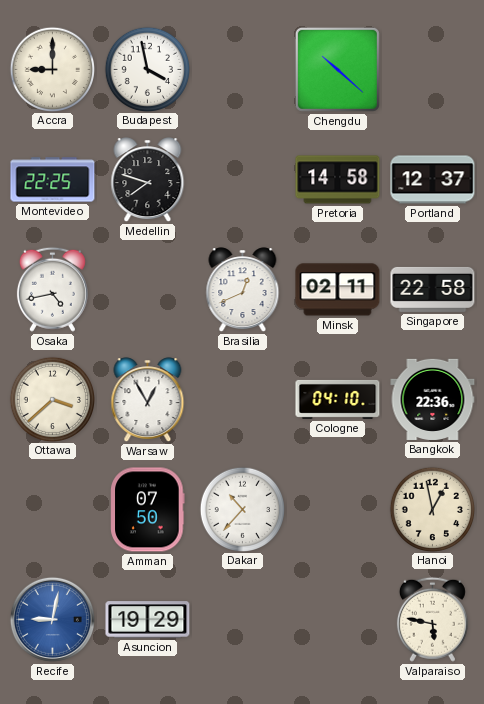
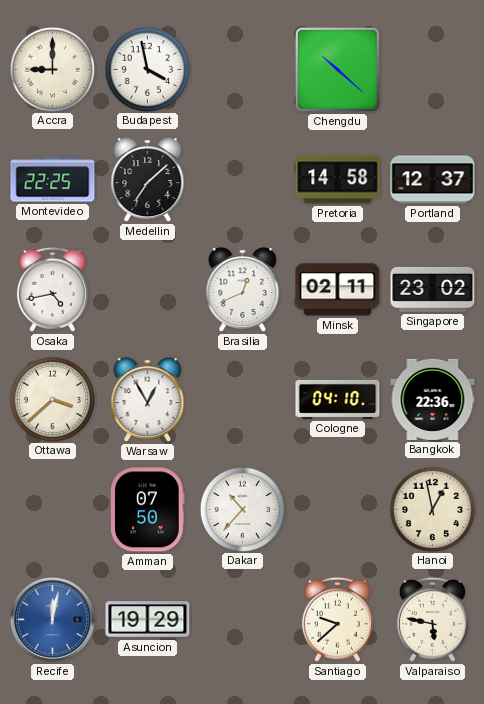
Medellin: 7:48 -> 7:08
Singapore: 22:58 -> 23:02
Recife: 9:02 -> 12:02
Santiago: none -> 9:38
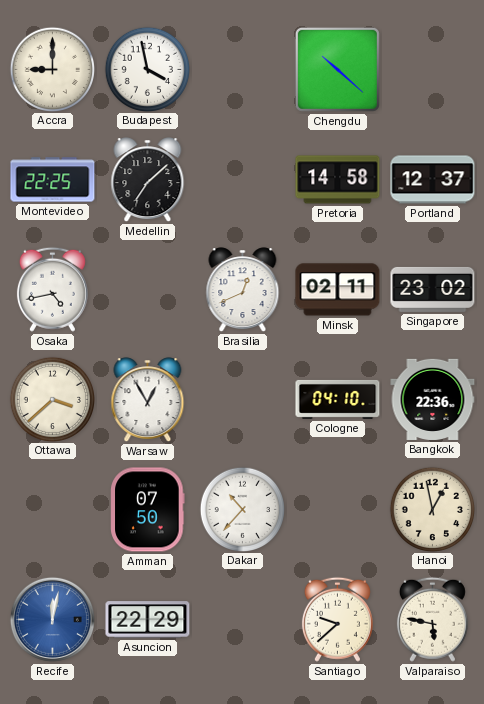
Asuncion: 19:29 -> 22:29
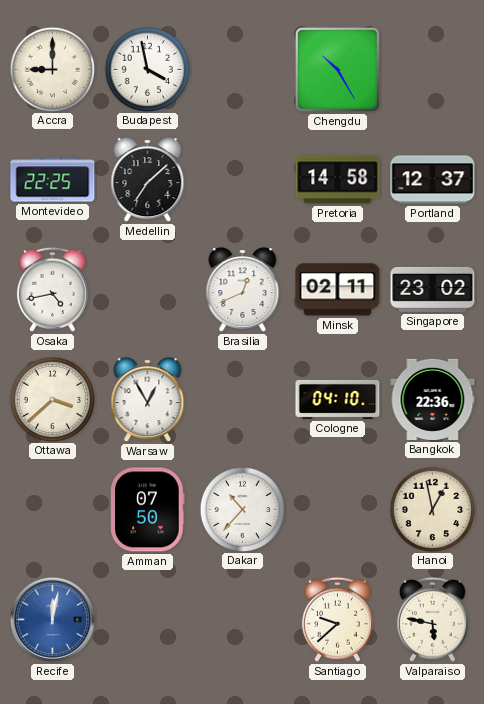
Chengdu: 10:22 -> 10:25
Asuncion: 22:29 -> none
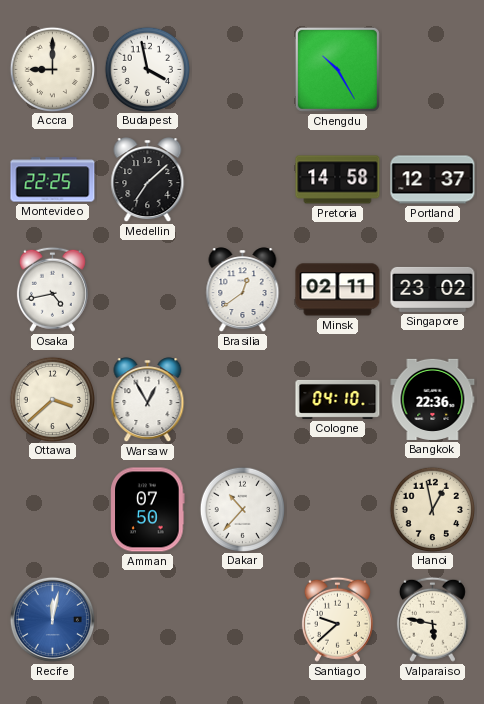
Brasilia: 12:41 -> 12:39
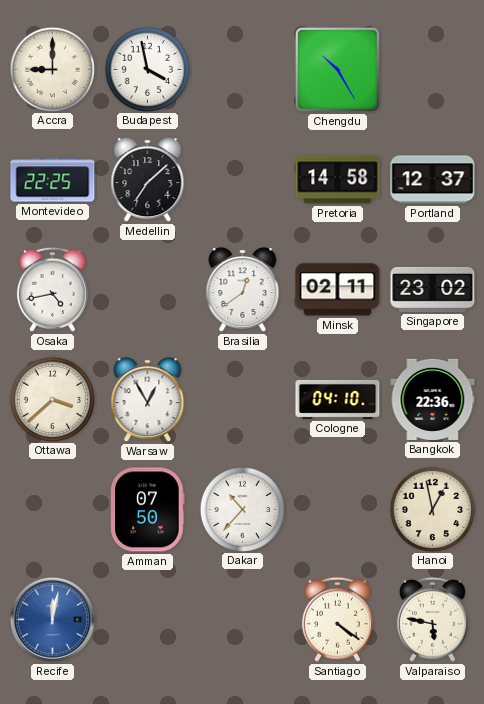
Santiago: 9:38 -> 4:21
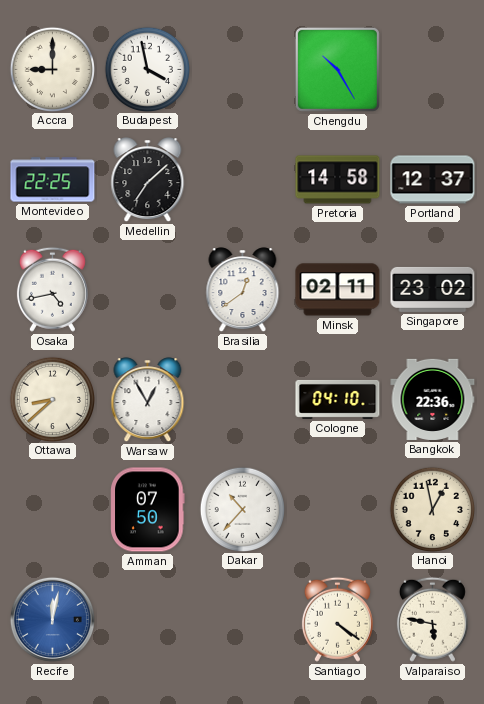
Ottawa: 3:38 -> 8:38
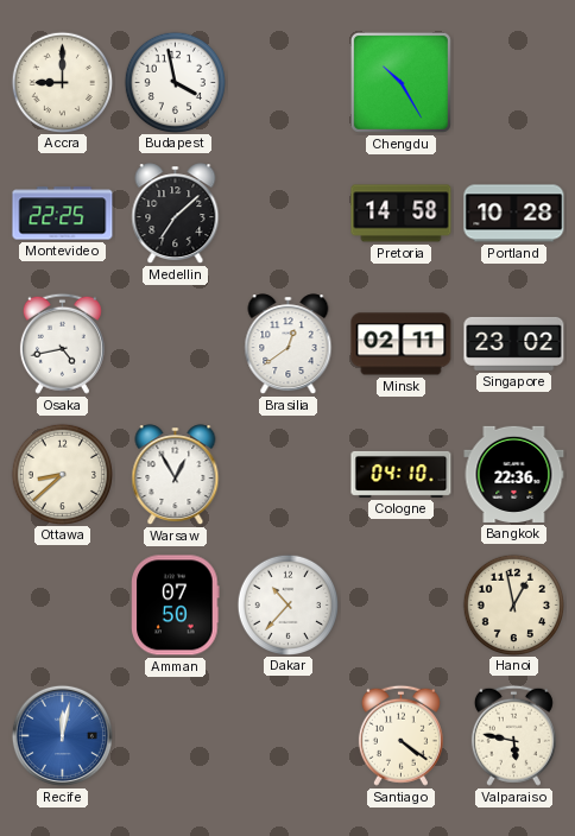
Portland: 12:37 -> 10:28
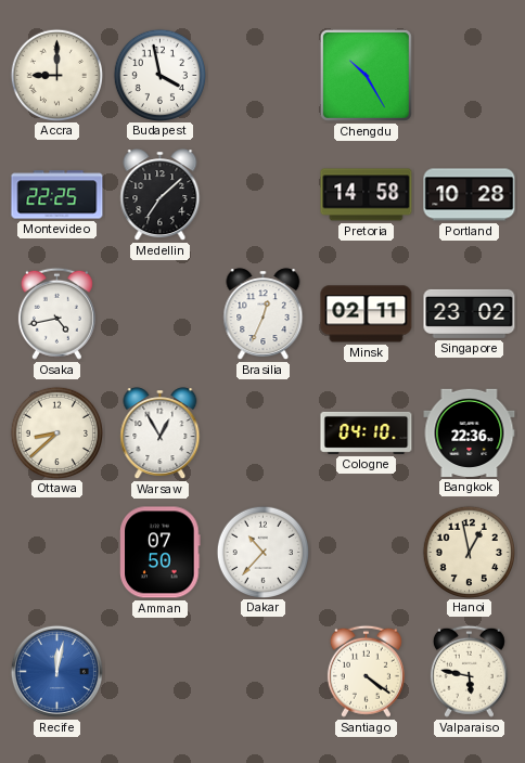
Brasilia: 12:39 -> 12:34
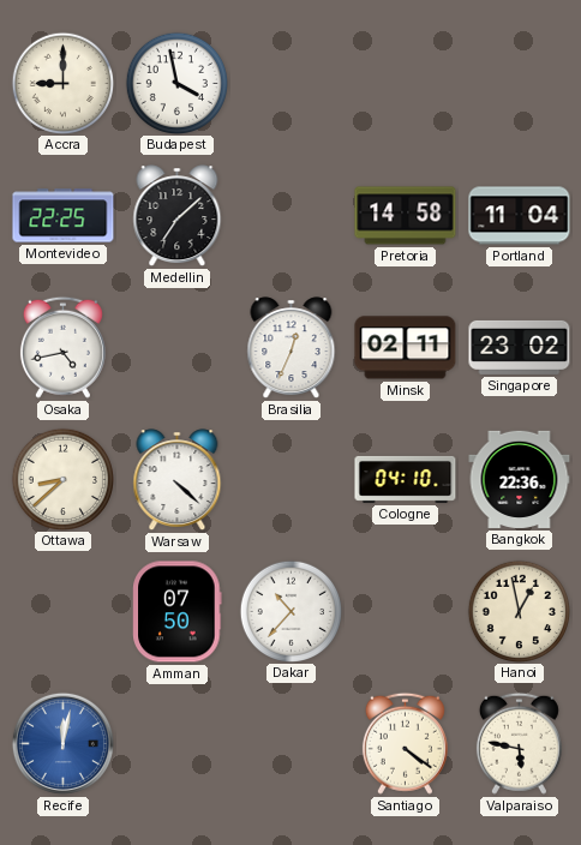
Chengdu: 10:25 -> none
Portland: 10:28 -> 11:04
Warsaw: 12:55 -> 4:22
